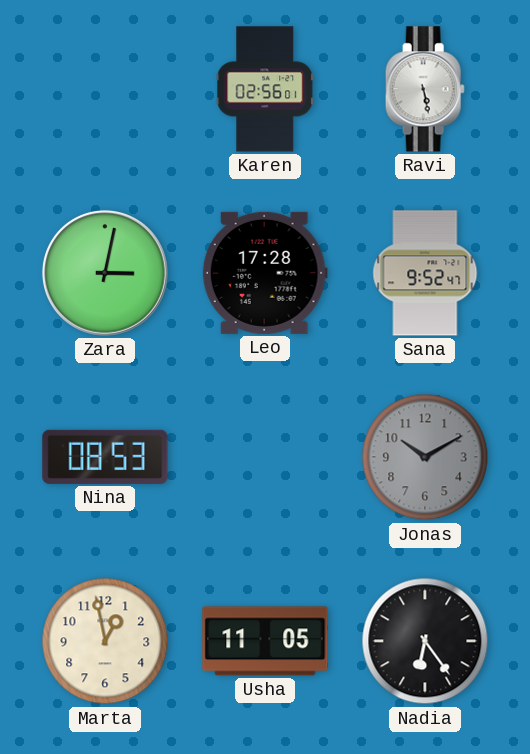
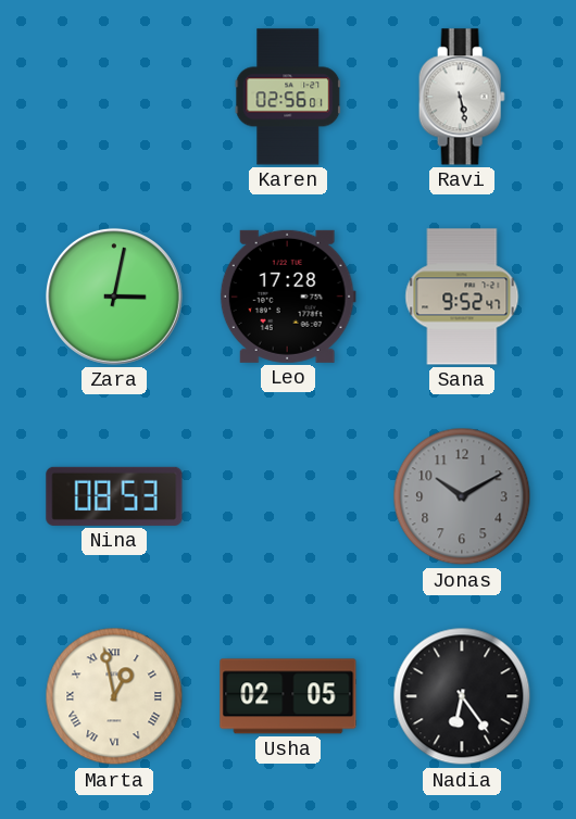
Marta numerals: Arabic -> Roman
Usha: 11:05 -> 02:05
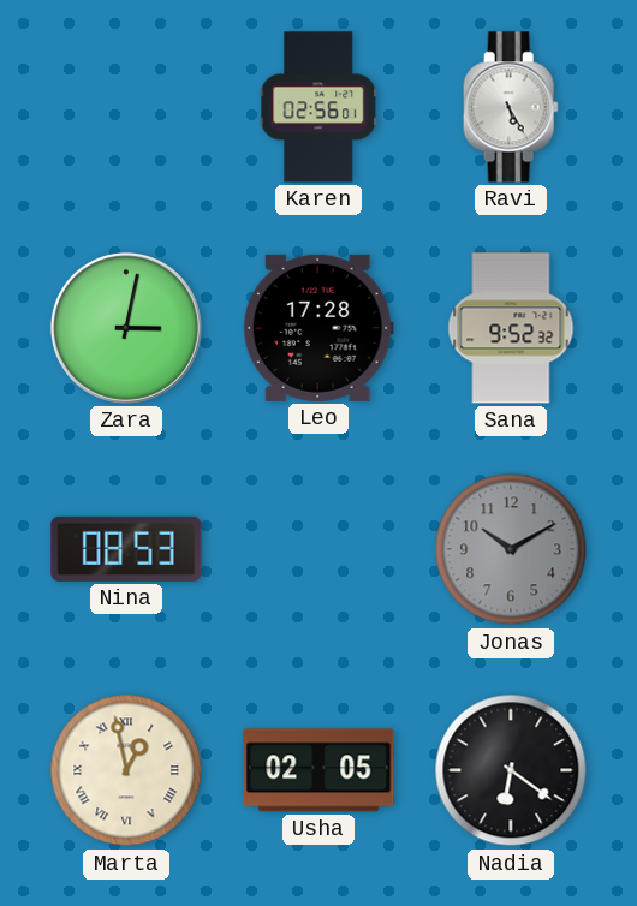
Ravi: 5:28 -> 5:25
Sana: 9:52:47 -> 9:52:32
Nadia: 6:24 -> 6:21
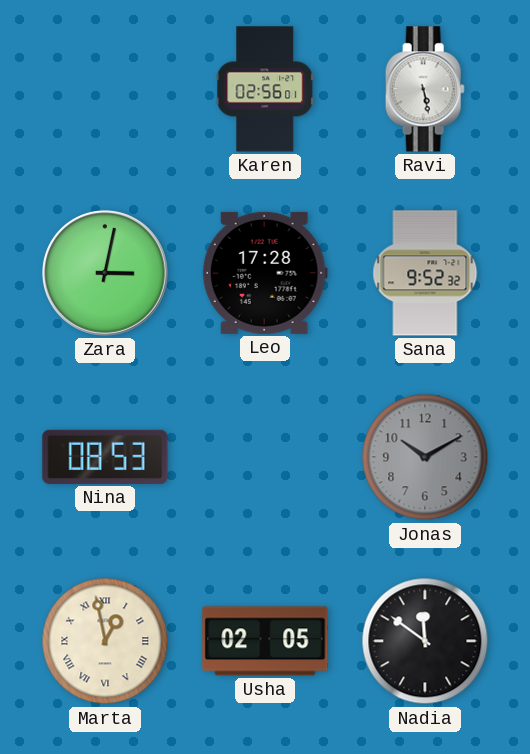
Ravi: 5:25 -> 5:28
Nadia: 6:21 -> 11:51
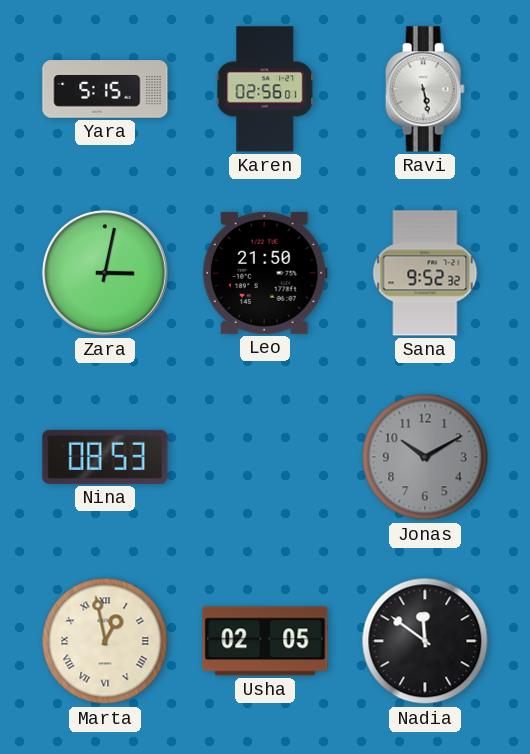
Yara: none -> 5:15
Leo: 17:28 -> 21:50
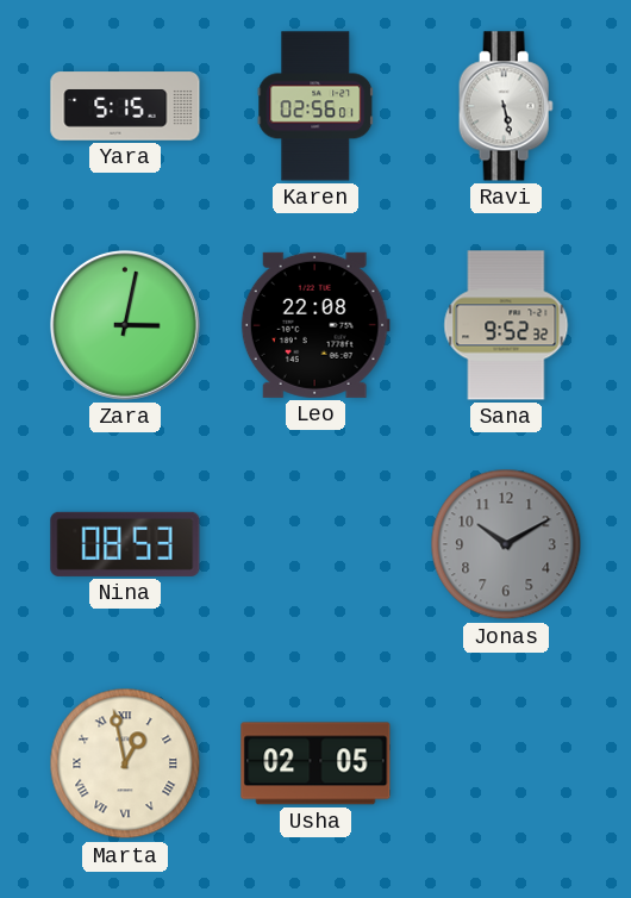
Leo: 21:50 -> 22:08
Nadia: 11:51 -> none
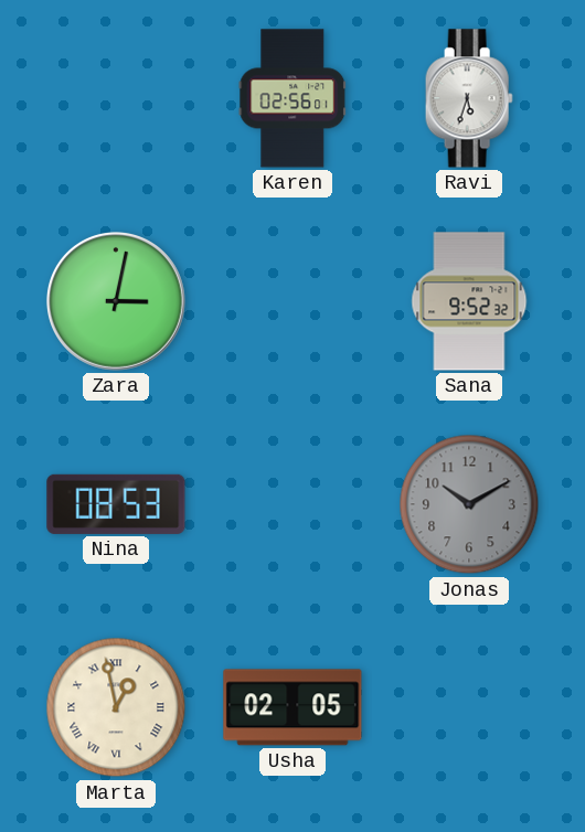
Yara: 5:15 -> none
Ravi: 5:28 -> 5:33
Leo: 22:08 -> none
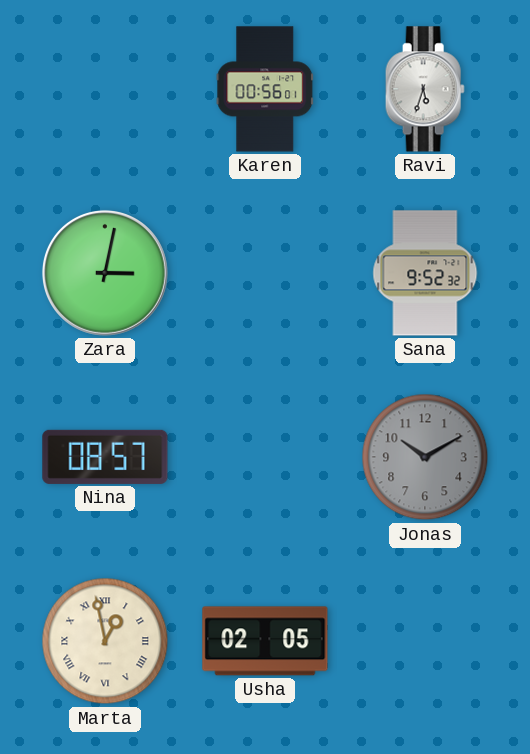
Karen: 02:56 -> 00:56
Nina: 08:53 -> 08:57
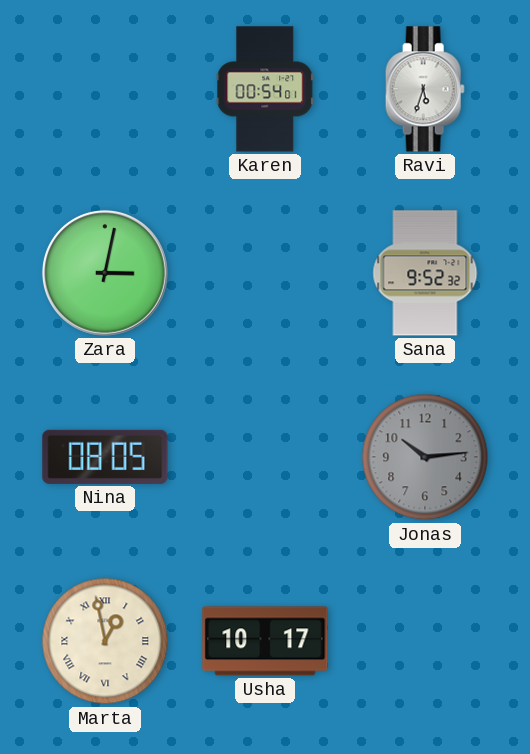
Karen: 00:56 -> 00:54
Nina: 08:57 -> 08:05
Jonas: 10:10 -> 10:14
Usha: 02:05 -> 10:17
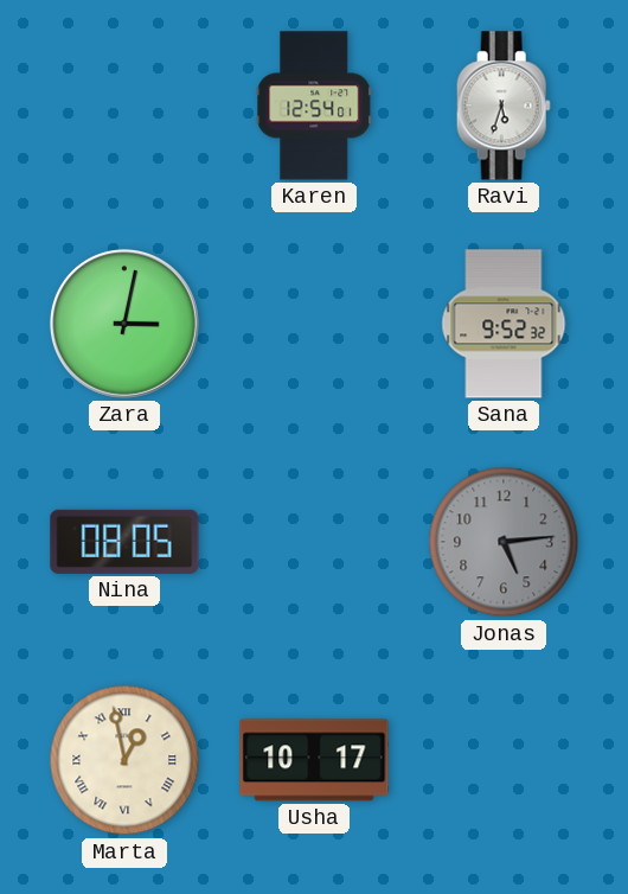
Karen: 00:54 -> 12:54
Jonas: 10:14 -> 5:14
